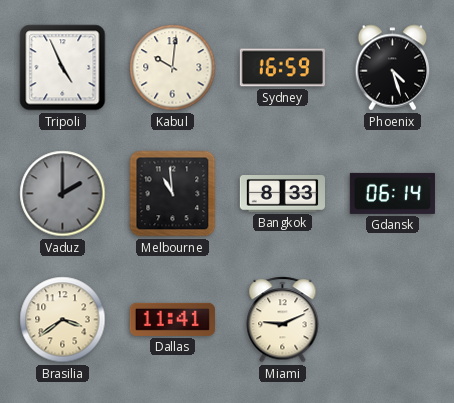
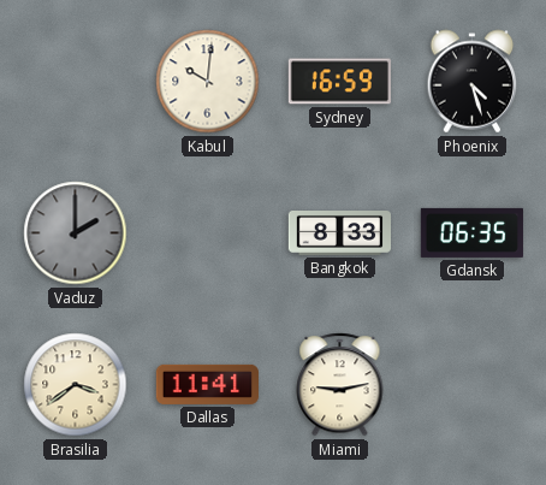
Tripoli: 4:56 -> none
Melbourne: 10:59 -> none
Gdansk: 06:14 -> 06:35
Miami: 9:11 -> 9:13
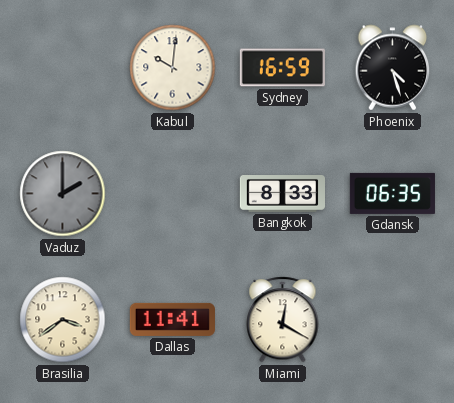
Miami: 9:13 -> 12:20
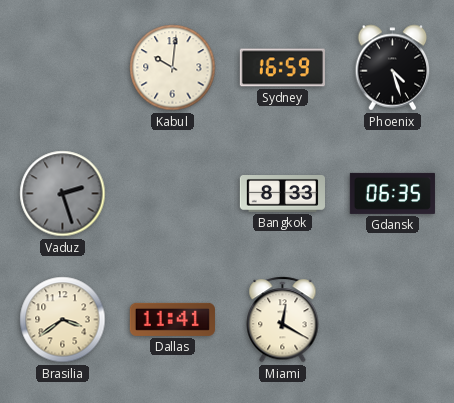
Vaduz: 2:00 -> 2:27
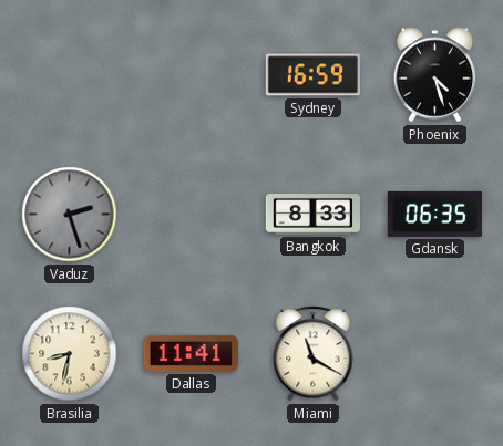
Kabul: 10:01 -> none
Brasilia: 3:39 -> 8:32
Miami: 12:20 -> 11:20
